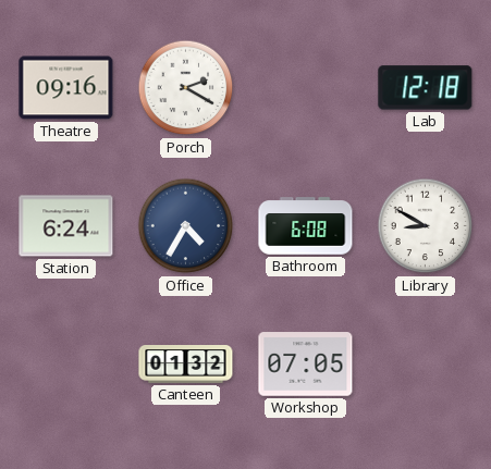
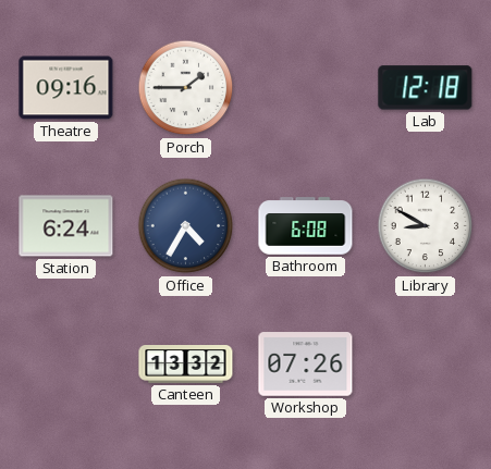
Porch: 2:20 -> 1:45
Canteen: 01:32 -> 13:32
Workshop: 07:05 -> 07:26
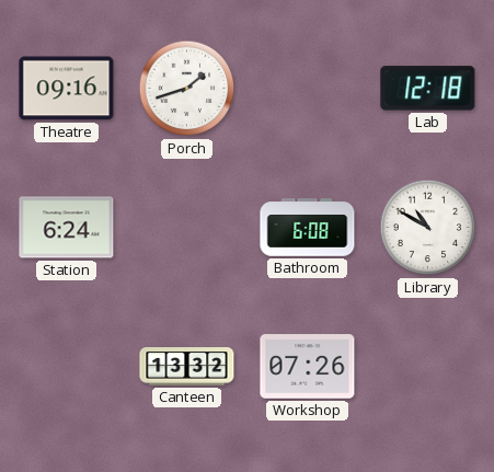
Porch: 1:45 -> 1:42
Office: 4:35 -> none
Library: 8:50 -> 10:50
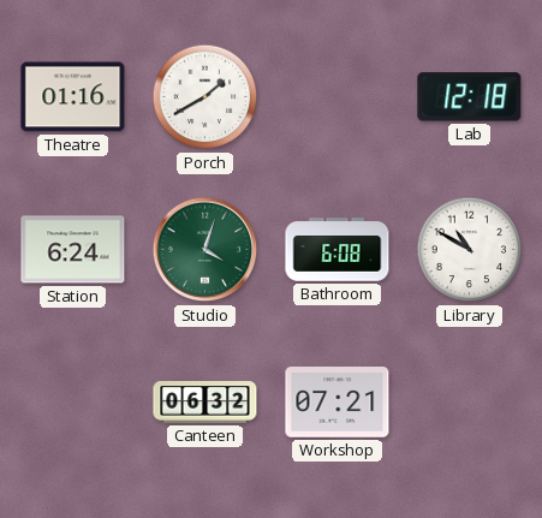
Theatre: 09:16 -> 01:16
Porch: 1:42 -> 1:40
Studio: none -> 4:03
Canteen: 13:32 -> 06:32
Workshop: 07:26 -> 07:21
